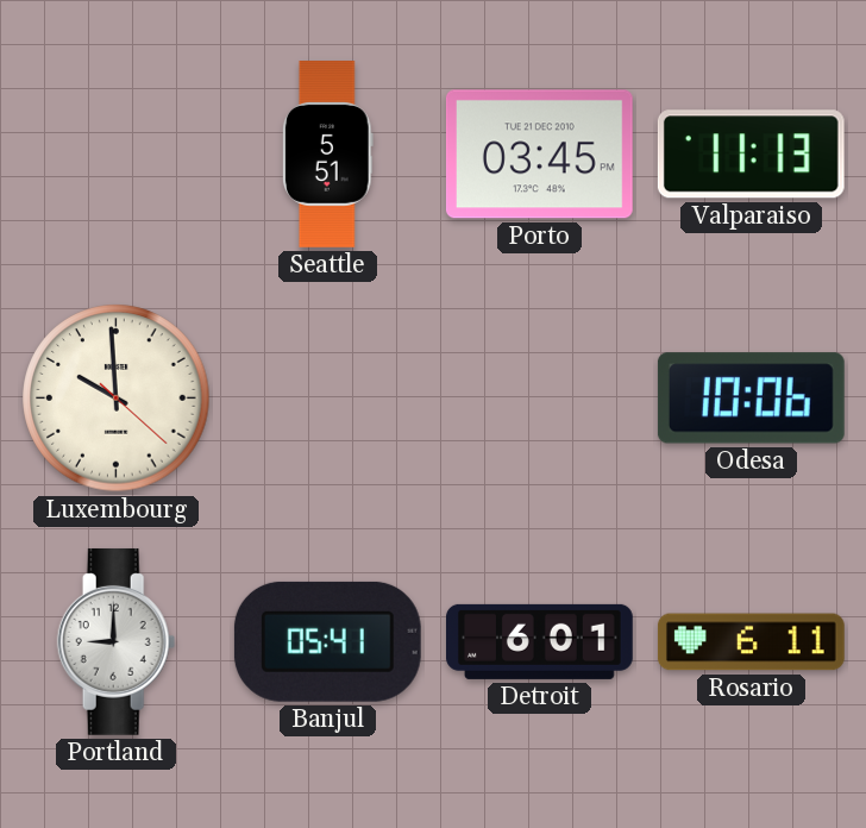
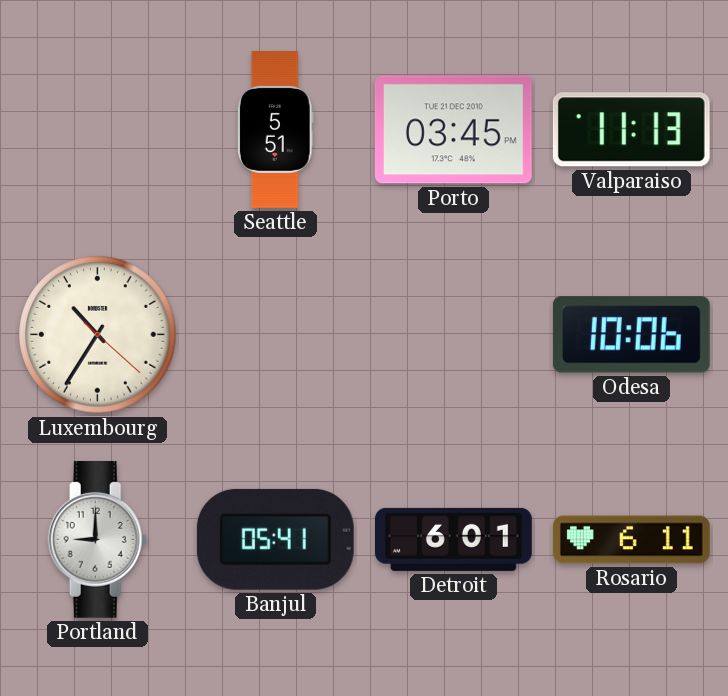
Luxembourg: 9:59 -> 10:35
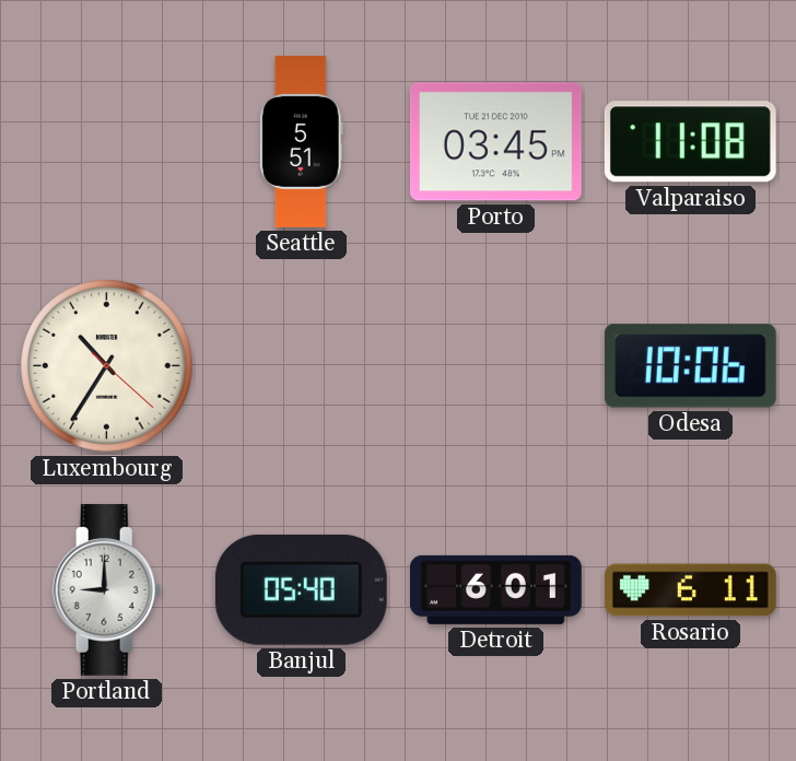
Valparaiso: 11:13 -> 11:08
Banjul: 05:41 -> 05:40
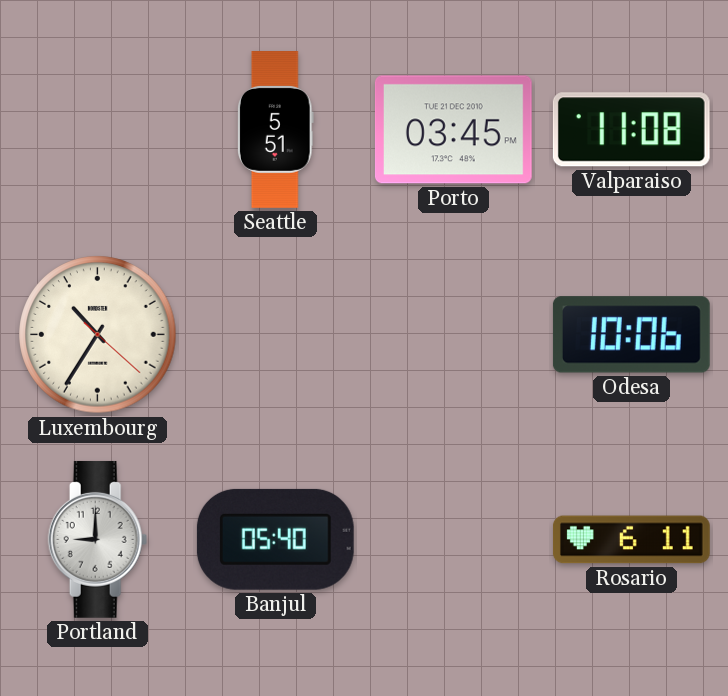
Detroit: 6:01 -> none
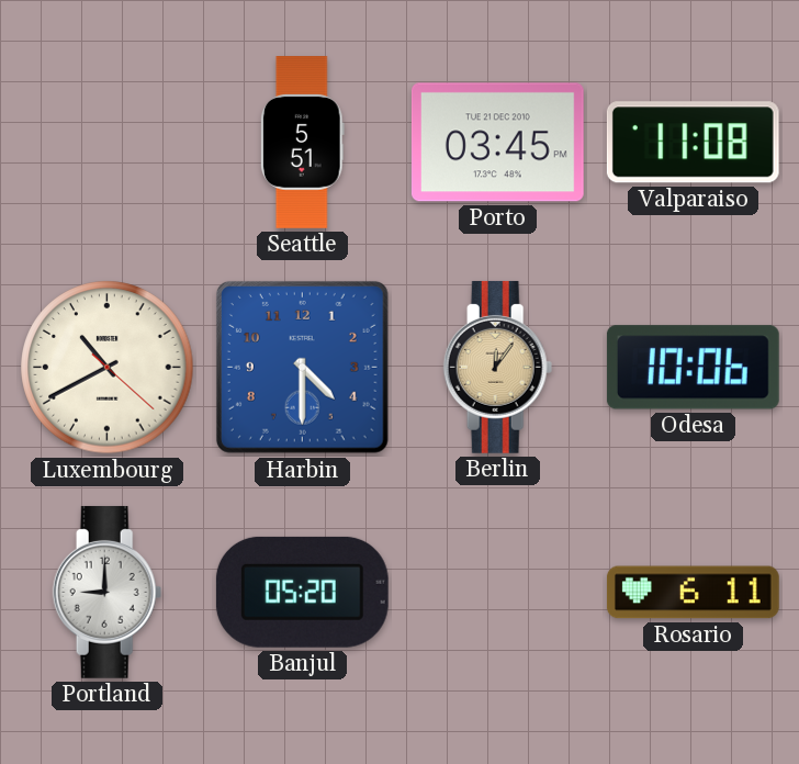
Luxembourg: 10:35 -> 10:40
Harbin: none -> 4:30
Berlin: none -> 12:06
Banjul: 05:40 -> 05:20
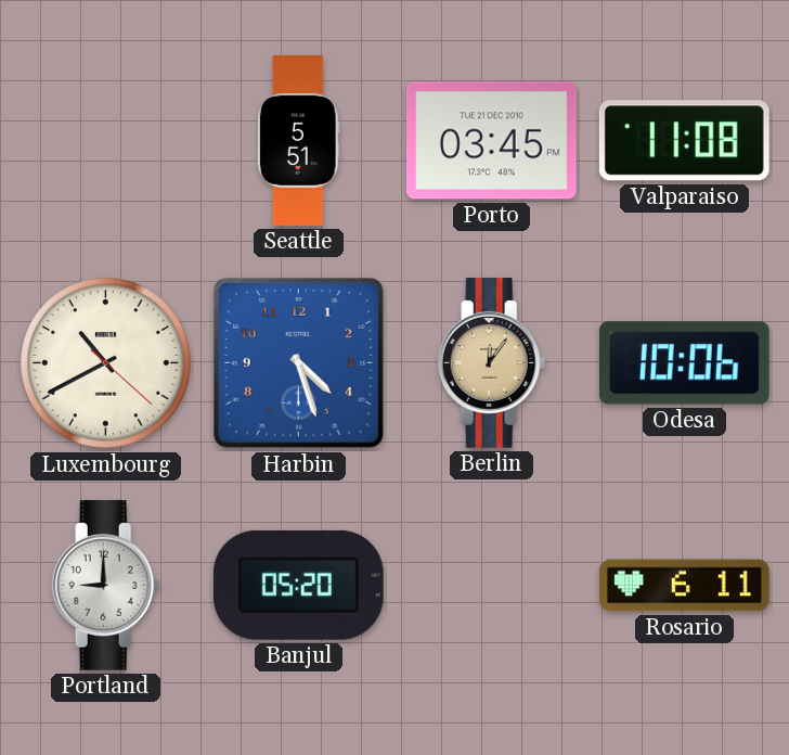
Harbin: 4:30 -> 4:27
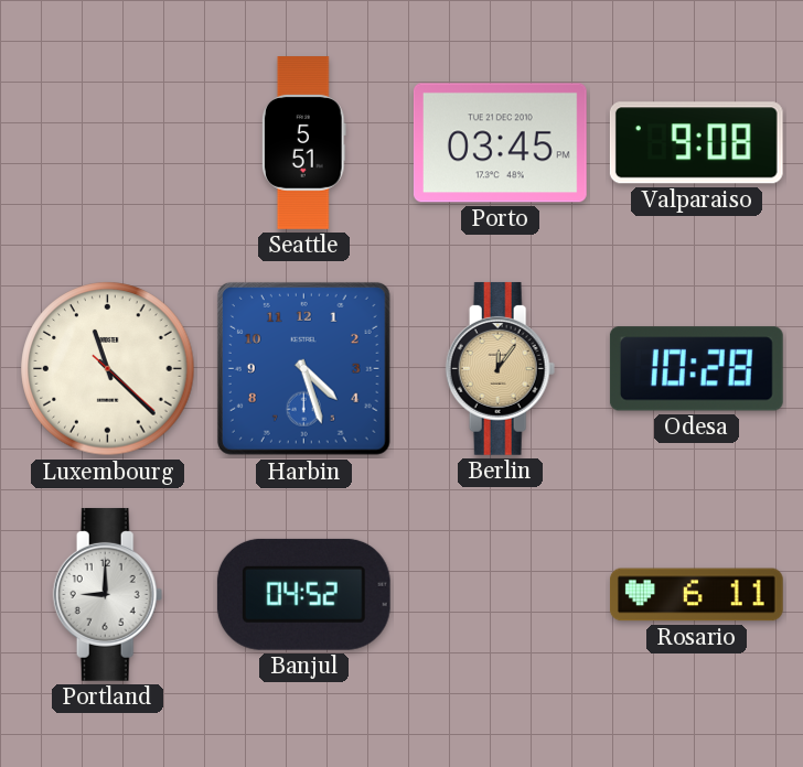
Valparaiso: 11:08 -> 9:08
Luxembourg: 10:40 -> 11:22
Odesa: 10:06 -> 10:28
Banjul: 05:20 -> 04:52
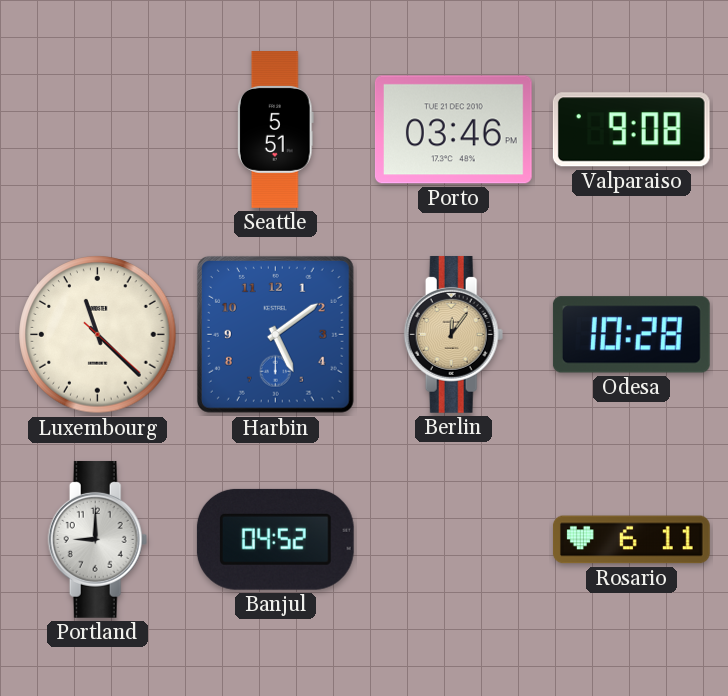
Porto: 03:45 -> 03:46
Harbin: 4:27 -> 5:09
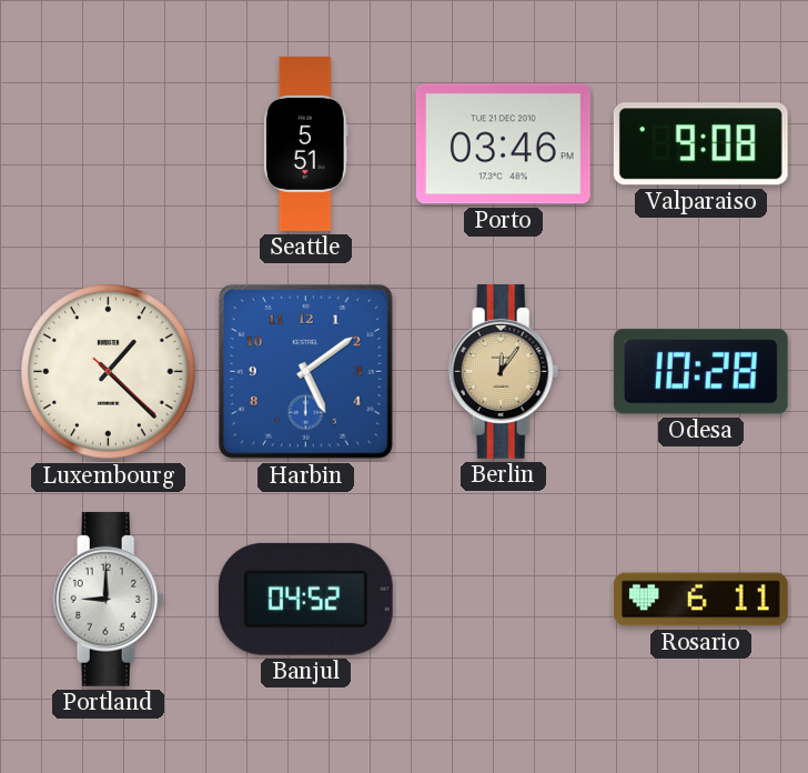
Luxembourg: 11:22 -> 1:22
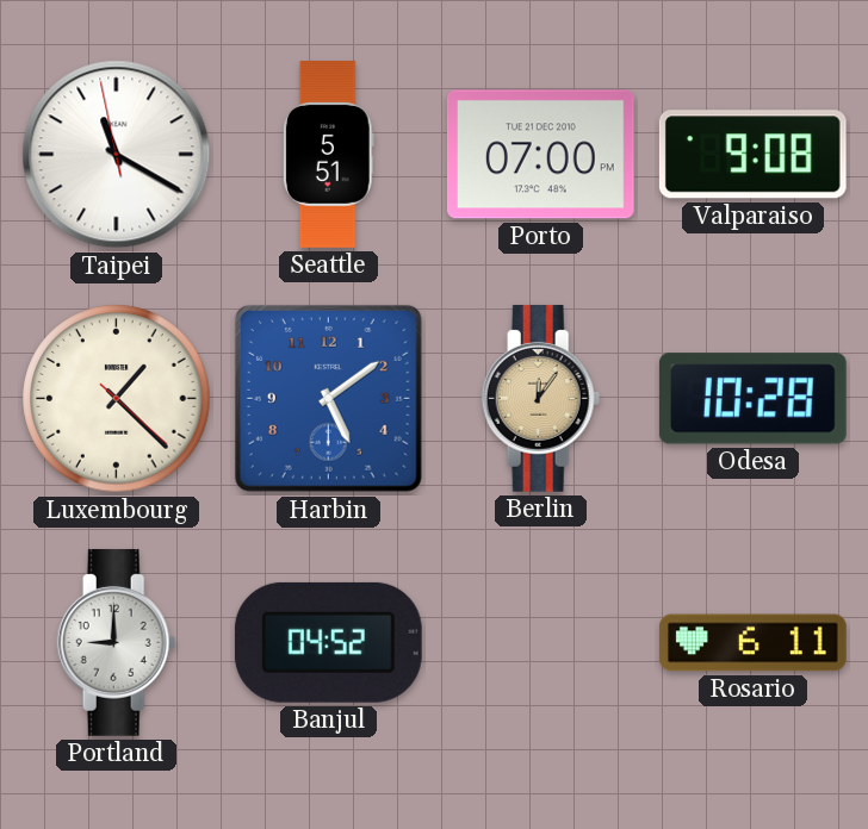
Taipei: none -> 11:19
Porto: 03:46 -> 07:00
